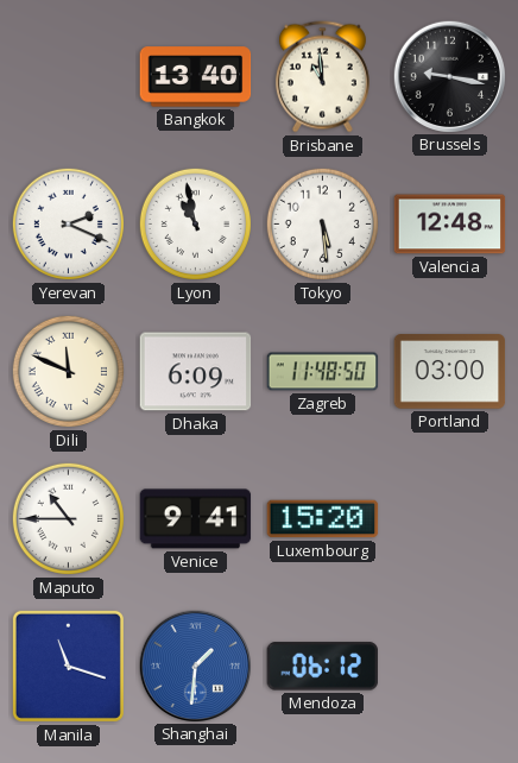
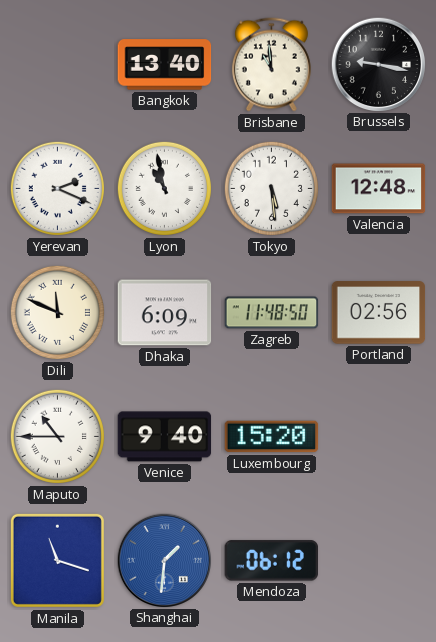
Portland: 03:00 -> 02:56
Venice: 9:41 -> 9:40
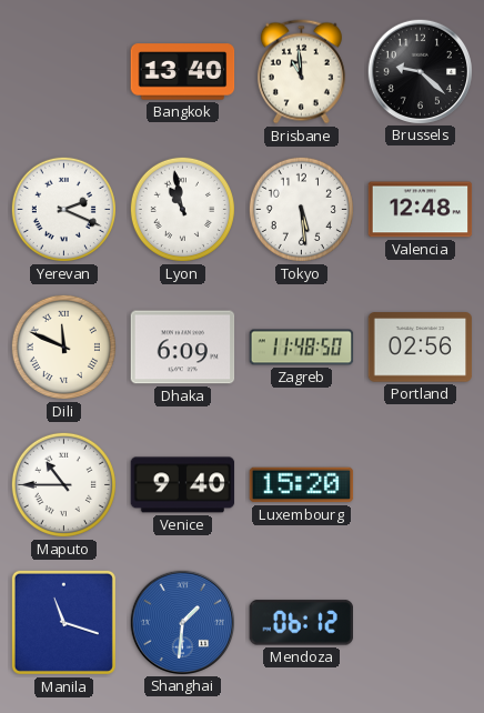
Brussels: 9:17 -> 9:22
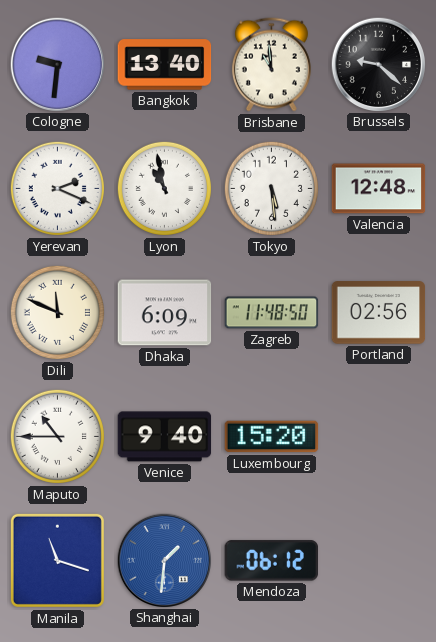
Cologne: none -> 9:31
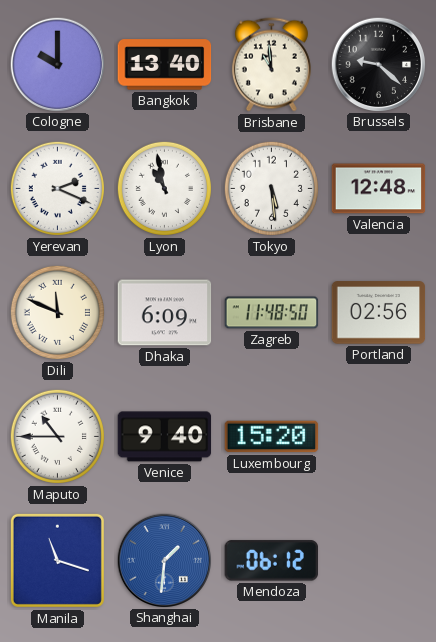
Cologne: 9:31 -> 10:00
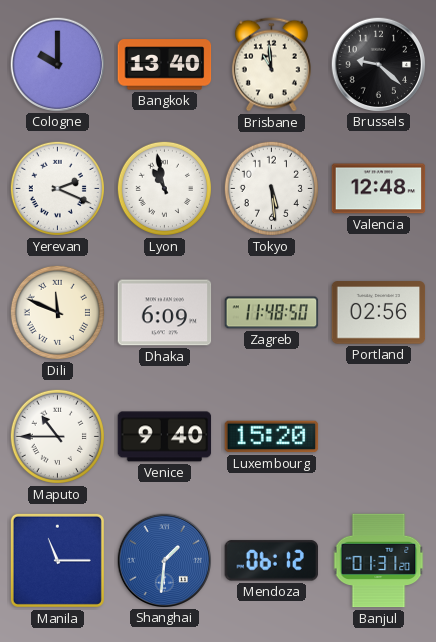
Manila: 11:18 -> 11:15
Banjul: none -> 01:31
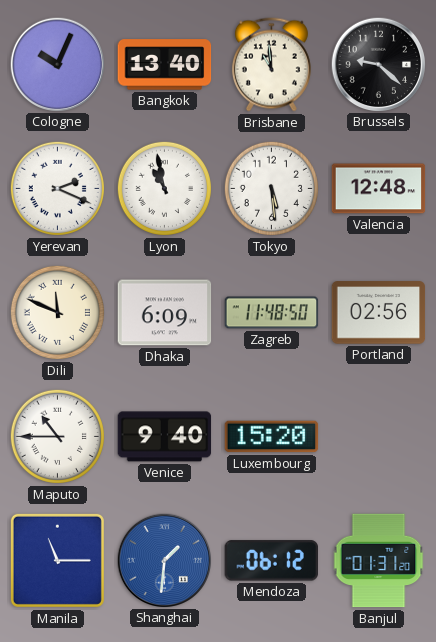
Cologne: 10:00 -> 10:04
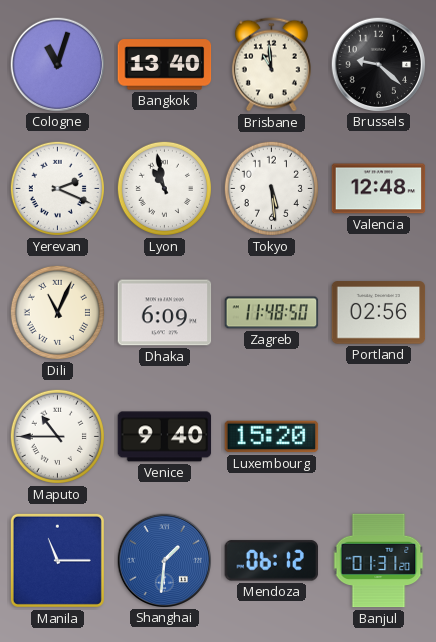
Cologne: 10:04 -> 11:03
Dili: 11:49 -> 11:04
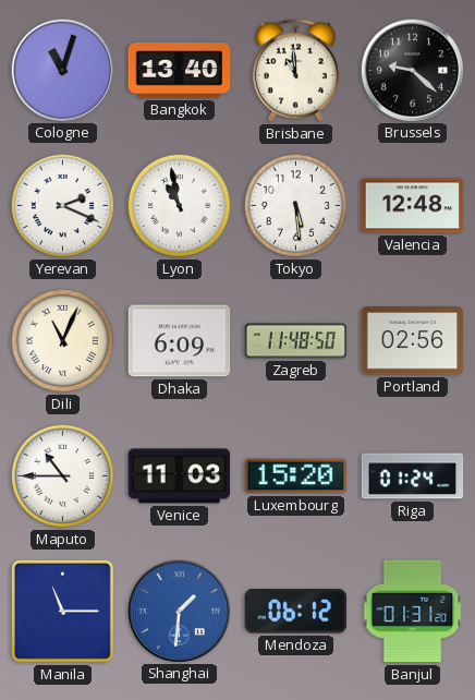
Venice: 9:40 -> 11:03
Riga: none -> 01:24
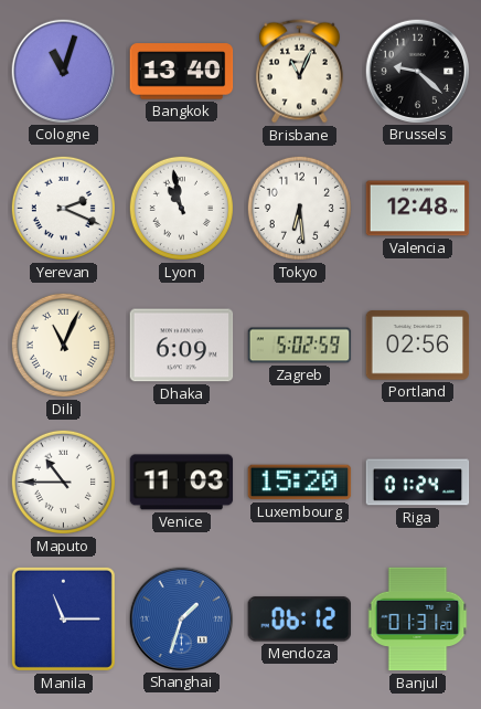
Brisbane: 10:59 -> 11:04
Tokyo: 5:29 -> 6:29
Zagreb: 11:48 -> 5:02
Shanghai: 1:31 -> 1:33
